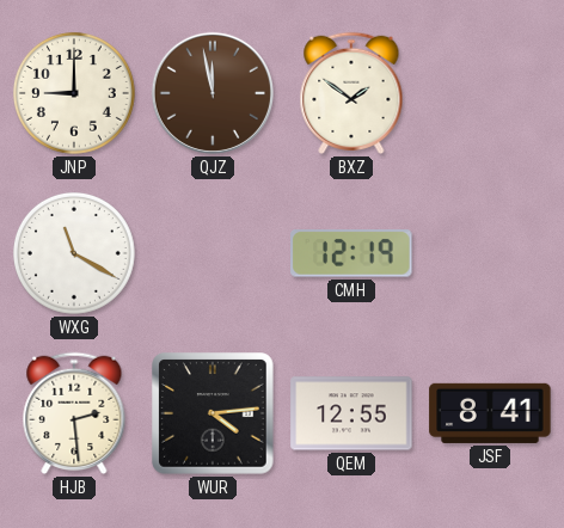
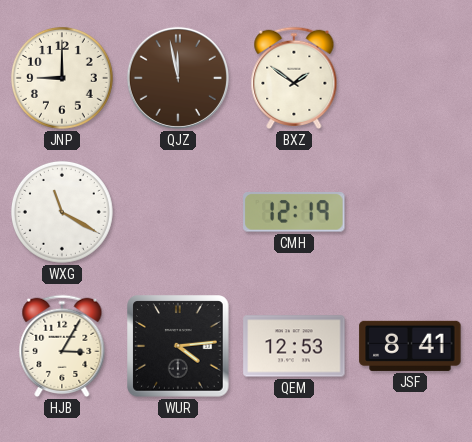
HJB: 2:29 -> 3:05
QEM: 12:55 -> 12:53
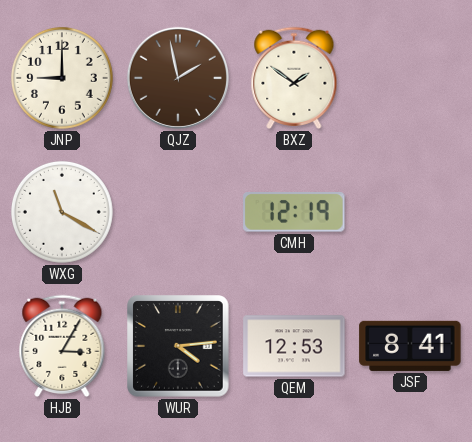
QJZ: 11:58 -> 1:58
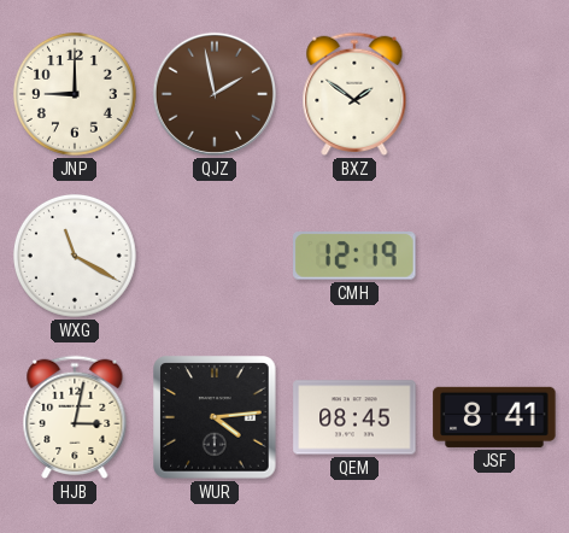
HJB: 3:05 -> 3:02
QEM: 12:53 -> 08:45
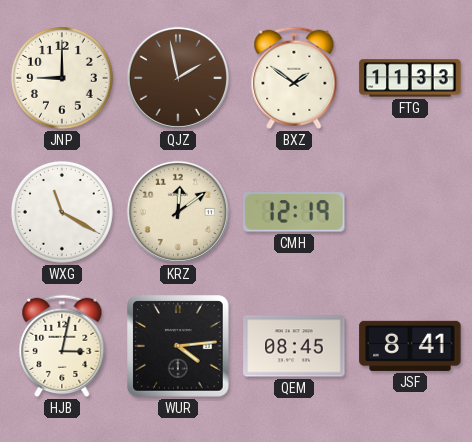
FTG: none -> 11:33
KRZ: none -> 12:09
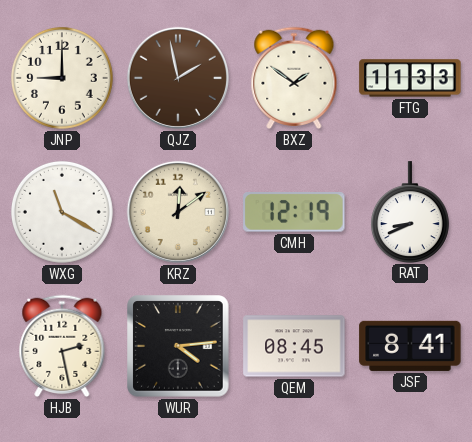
RAT: none -> 8:41
HJB: 3:02 -> 2:28
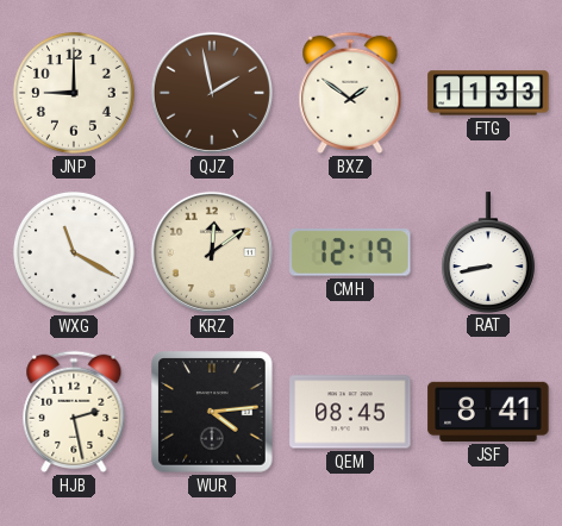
RAT: 8:41 -> 8:43
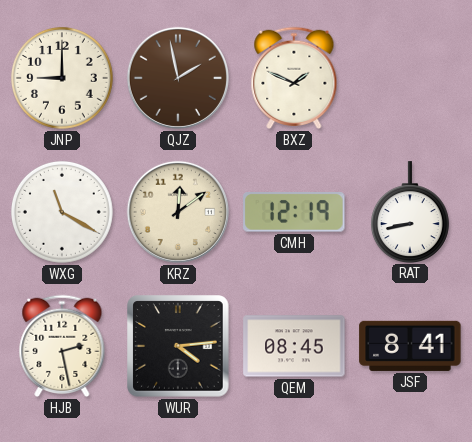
BXZ: 1:51 -> 1:49
FTG: 11:33 -> none
